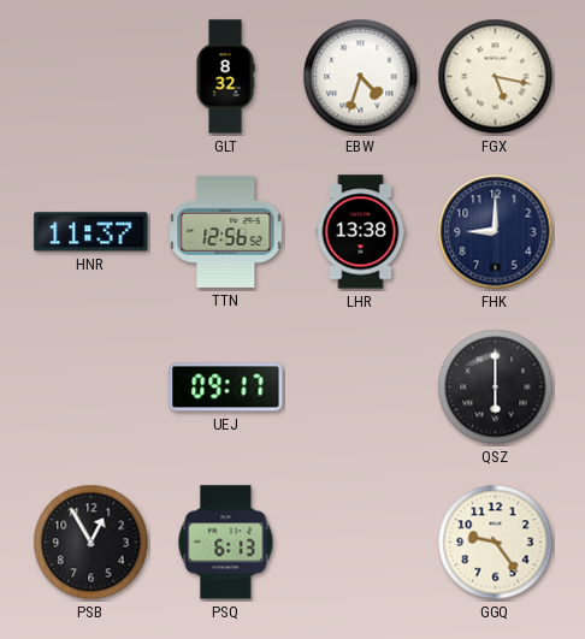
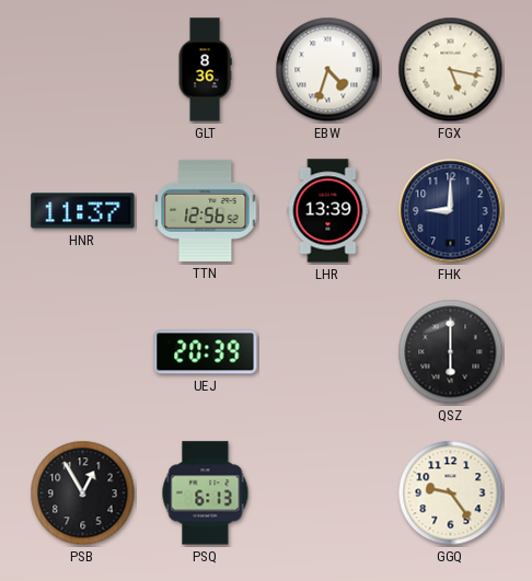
GLT: 8:32 -> 8:36
LHR: 13:38 -> 13:39
UEJ: 09:17 -> 20:39
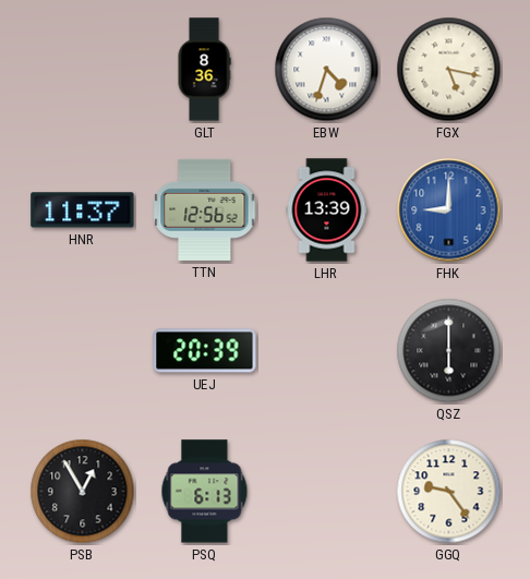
FHK dial: navy -> blue
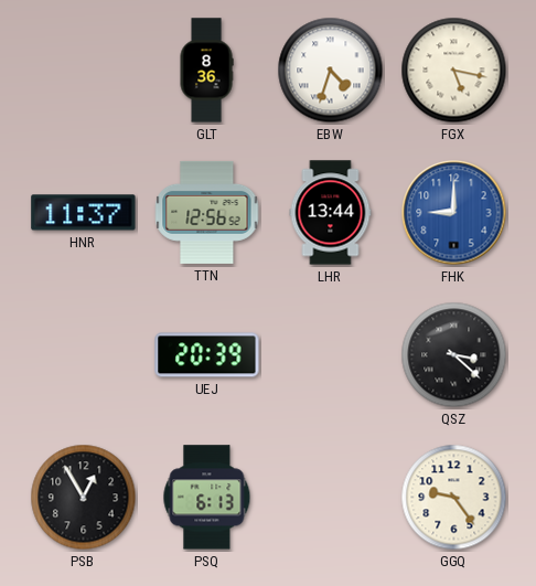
LHR: 13:39 -> 13:44
QSZ: 6:00 -> 3:22
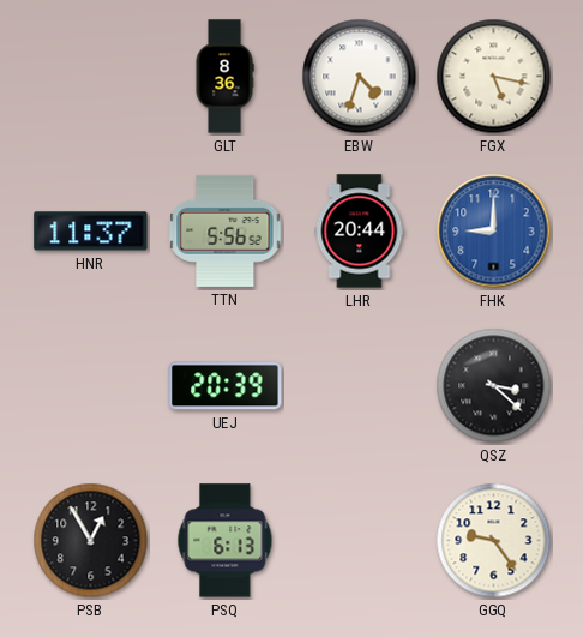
TTN: 12:56 -> 5:56
LHR: 13:44 -> 20:44
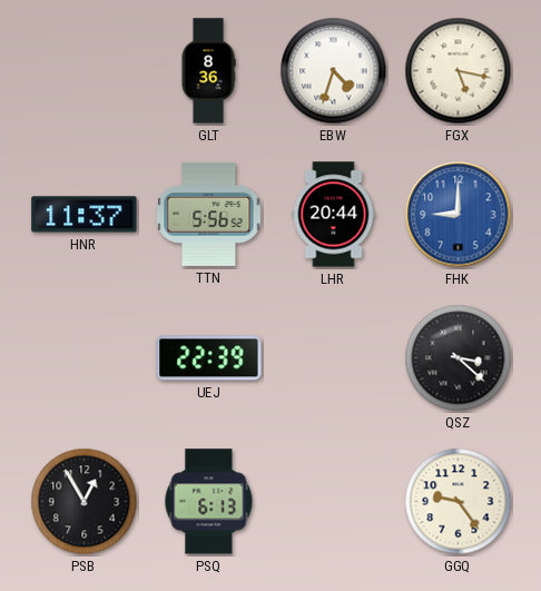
UEJ: 20:39 -> 22:39
